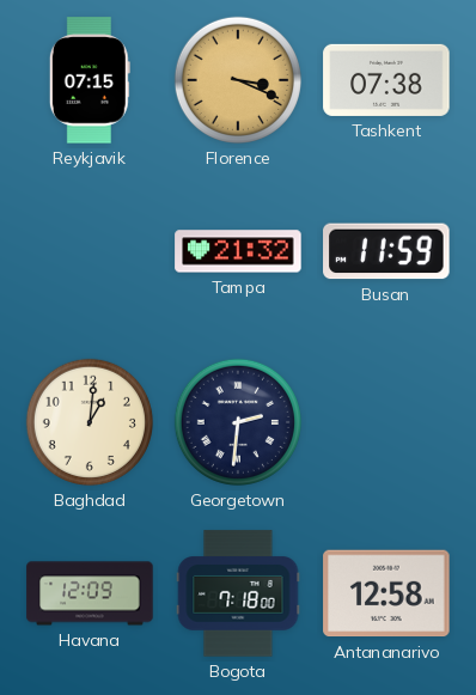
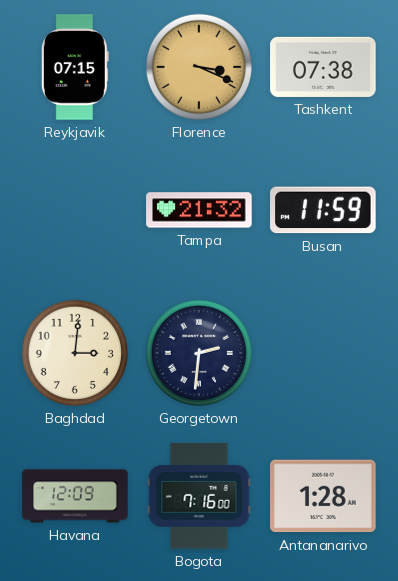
Baghdad: 1:01 -> 3:01
Bogota: 7:18 -> 7:16
Antananarivo: 12:58 -> 1:28
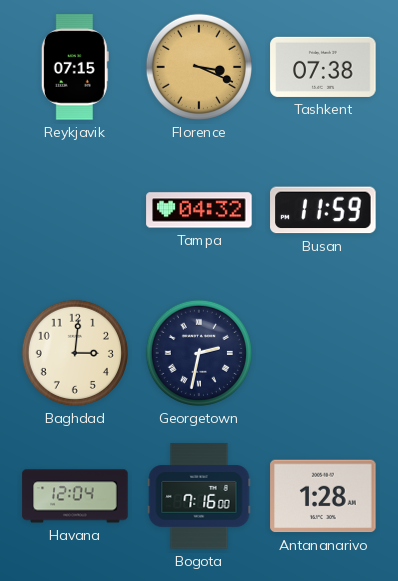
Tampa: 21:32 -> 04:32
Georgetown: 2:31 -> 2:32
Havana: 12:09 -> 12:04
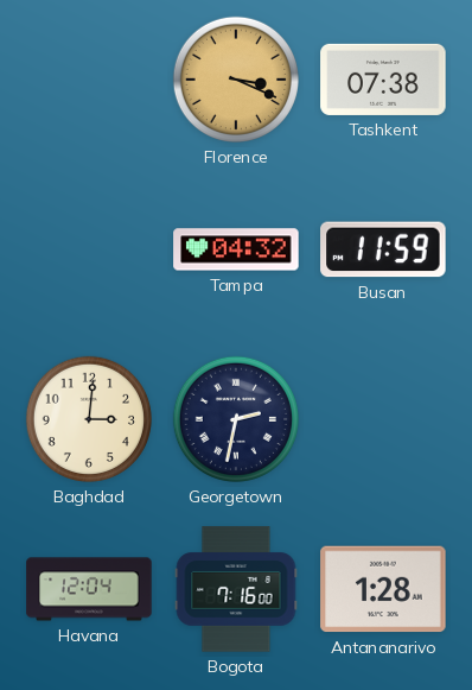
Reykjavik: 07:15 -> none
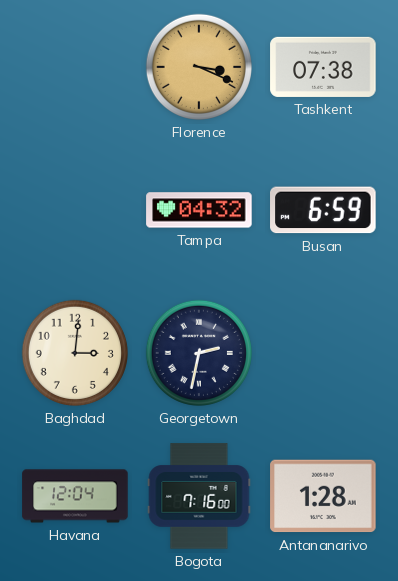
Busan: 11:59 -> 6:59
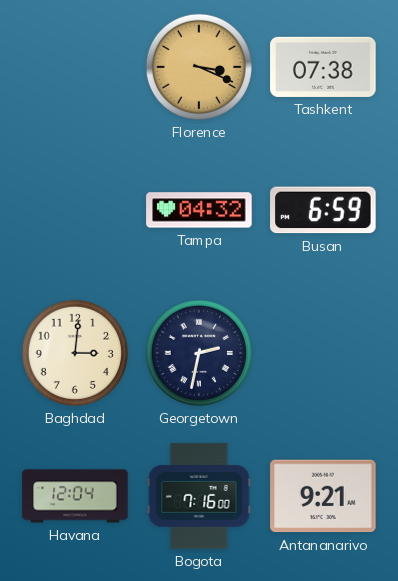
Antananarivo: 1:28 -> 9:21
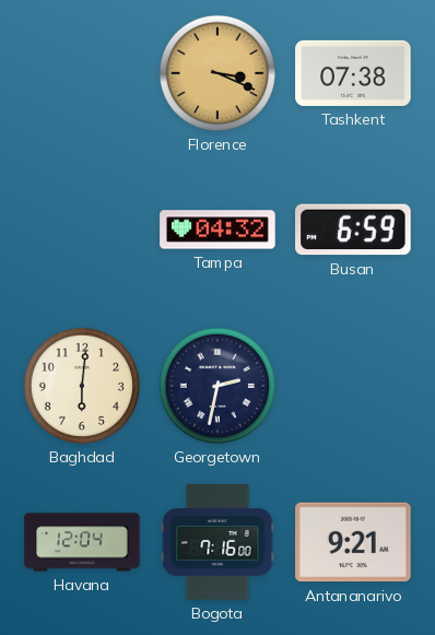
Baghdad: 3:01 -> 6:01
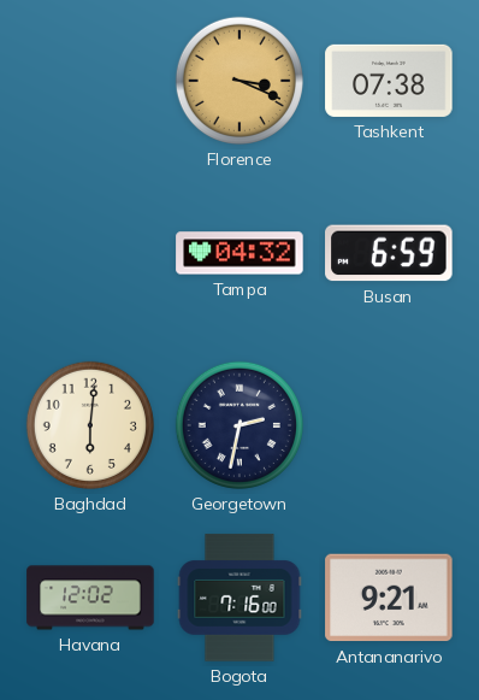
Havana: 12:04 -> 12:02
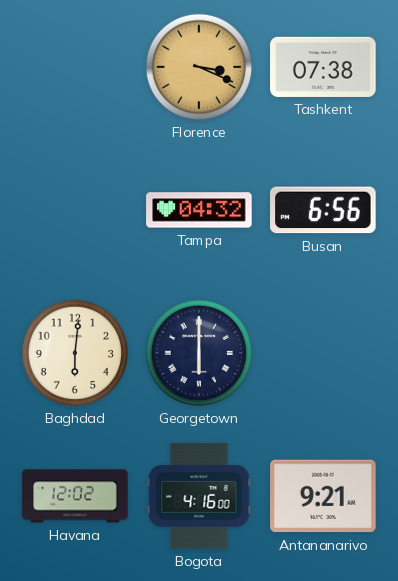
Busan: 6:59 -> 6:56
Georgetown: 2:32 -> 6:00
Bogota: 7:16 -> 4:16
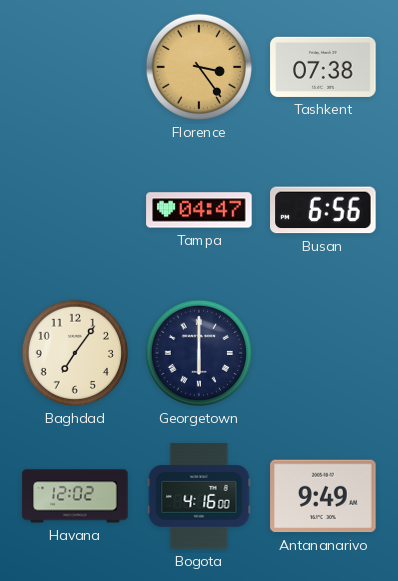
Florence: 3:19 -> 3:24
Tampa: 04:32 -> 04:47
Baghdad: 6:01 -> 7:06
Antananarivo: 9:21 -> 9:49
